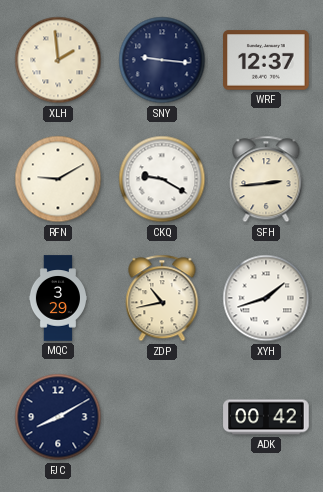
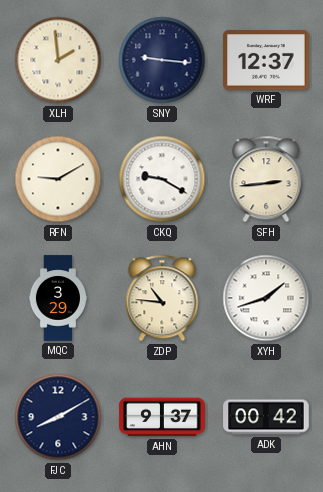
ZDP: 10:43 -> 10:46
AHN: none -> 9:37
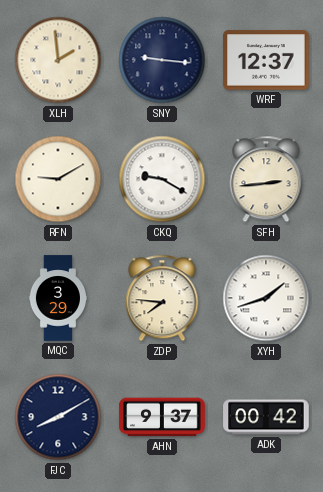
ZDP: 10:46 -> 7:46
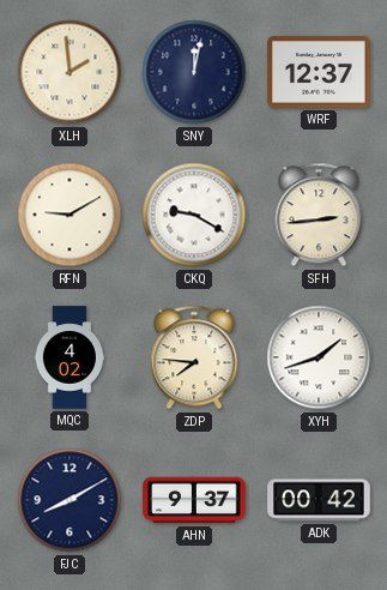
SNY: 9:16 -> 12:02
MQC: 3:29 -> 4:02
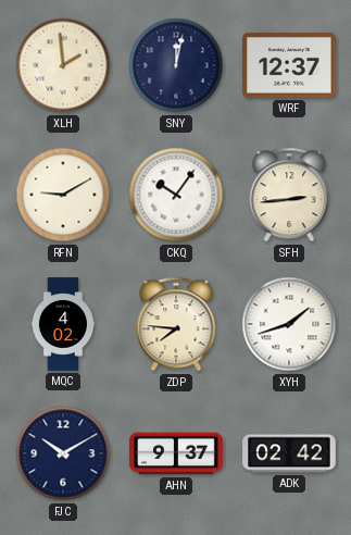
CKQ: 9:20 -> 10:06
FJC: 8:10 -> 10:10
ADK: 00:42 -> 02:42
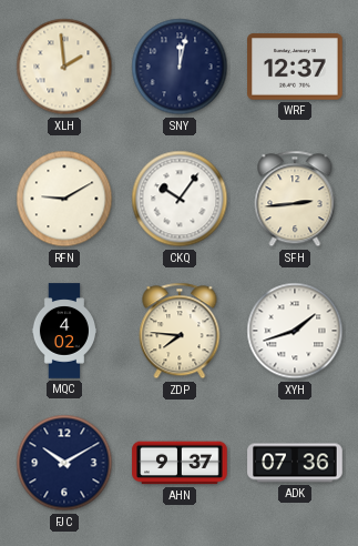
ADK: 02:42 -> 07:36
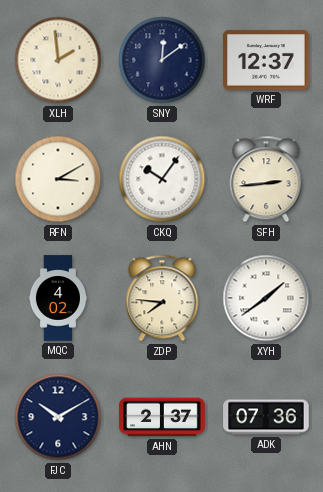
SNY: 12:02 -> 12:09
RFN: 9:10 -> 3:10
XYH: 1:42 -> 1:39
AHN: 9:37 -> 2:37
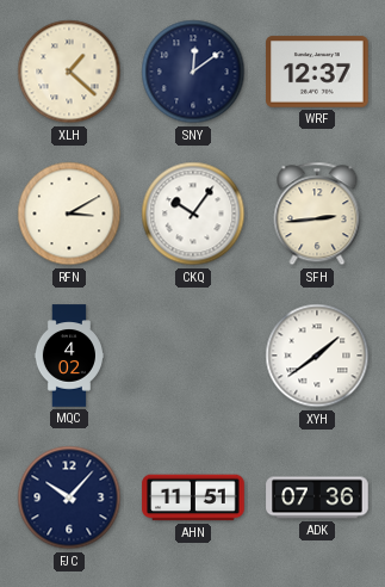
XLH: 1:59 -> 1:22
ZDP: 7:46 -> none
FJC: 10:10 -> 10:07
AHN: 2:37 -> 11:51
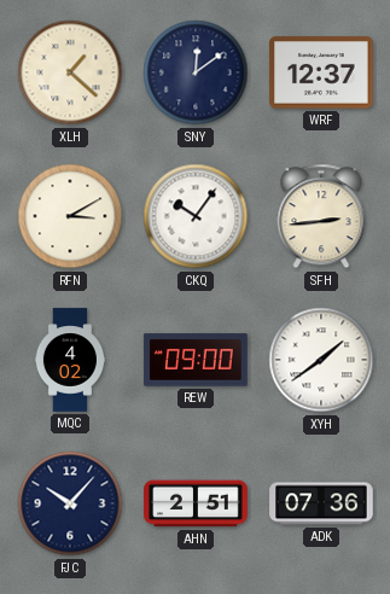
REW: none -> 09:00
AHN: 11:51 -> 2:51
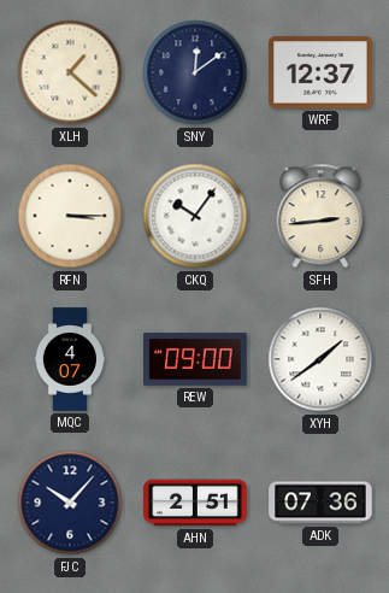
RFN: 3:10 -> 3:15
MQC: 4:02 -> 4:07
